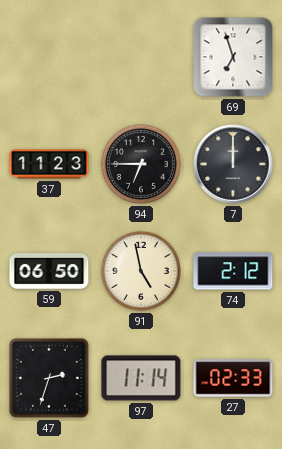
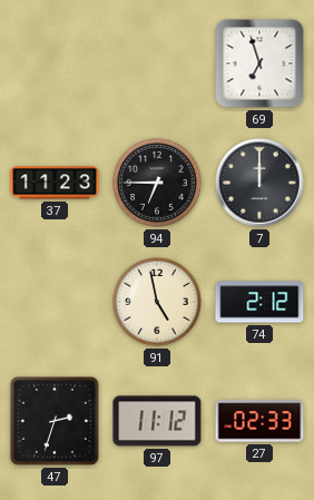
59: 06:50 -> none
97: 11:14 -> 11:12
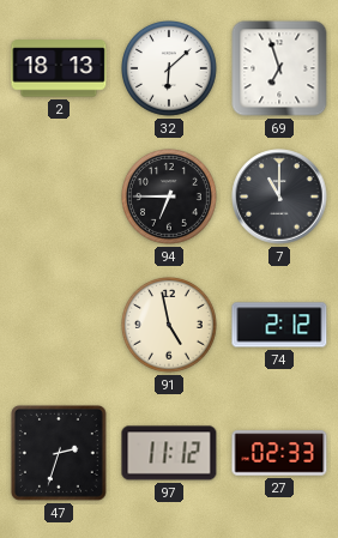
2: none -> 18:13
32: none -> 6:08
37: 11:23 -> none
7: 12:00 -> 11:00
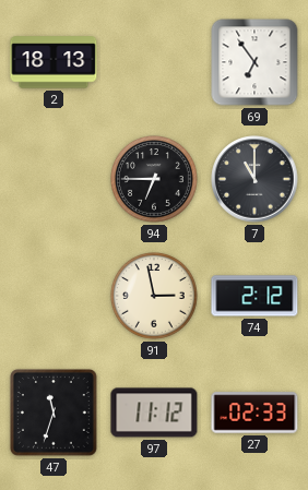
32: 6:08 -> none
69: 6:57 -> 6:54
91: 4:58 -> 2:58
47: 2:33 -> 11:33
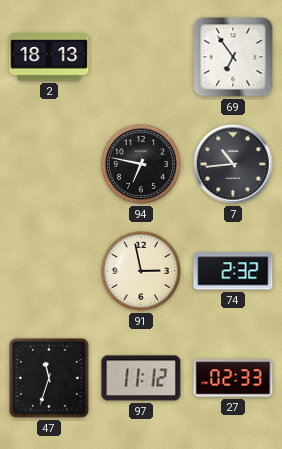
94: 6:45 -> 6:47
7: 11:00 -> 10:44
74: 2:12 -> 2:32
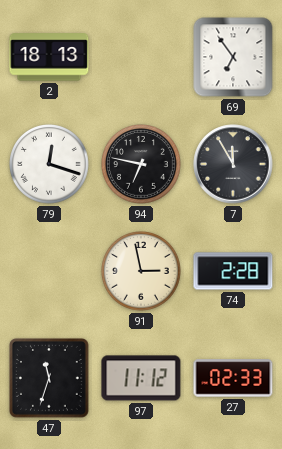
79: none -> 12:18
7: 10:44 -> 11:55
74: 2:32 -> 2:28
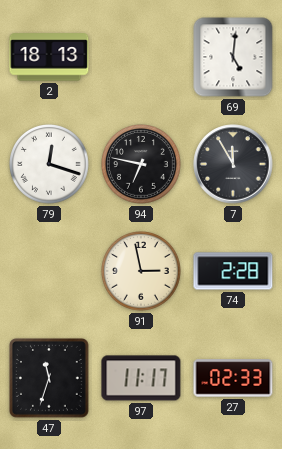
69: 6:54 -> 5:01
97: 11:12 -> 11:17
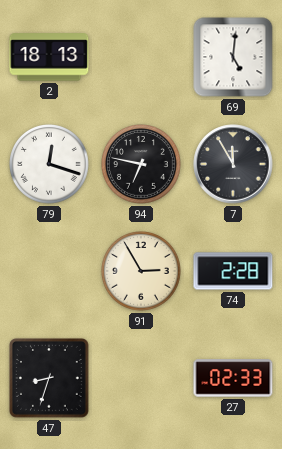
91: 2:58 -> 2:55
47: 11:33 -> 8:33
97: 11:17 -> none
